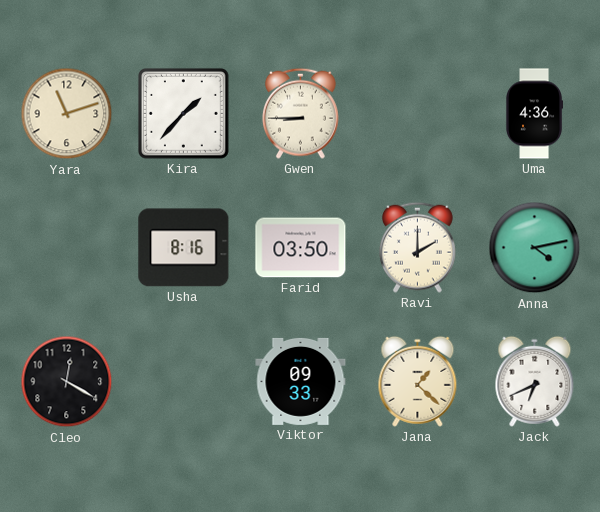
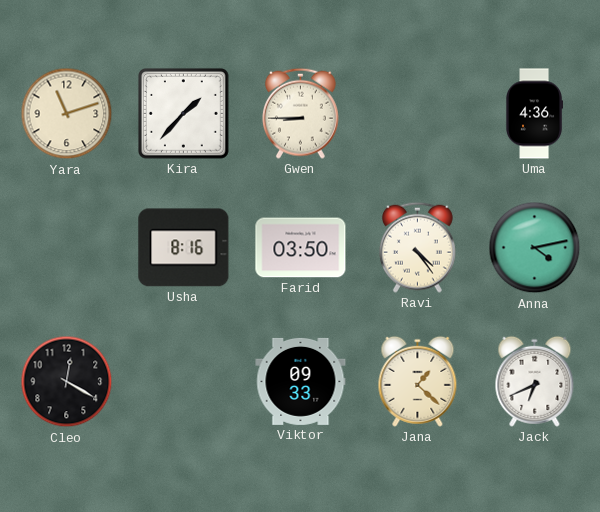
Ravi: 2:00 -> 4:24
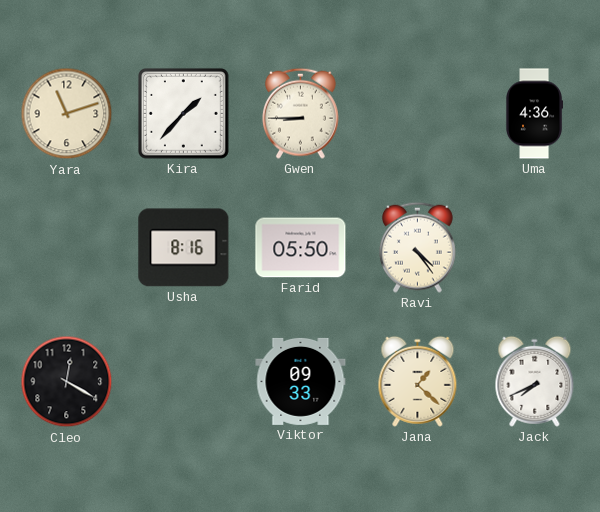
Farid: 03:50 -> 05:50
Anna: 4:13 -> none
Jack: 6:41 -> 7:41
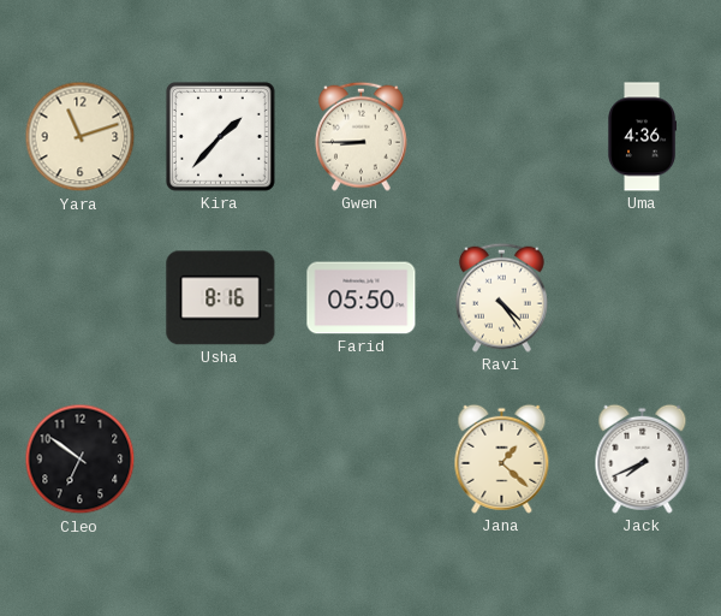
Cleo: 12:20 -> 6:51
Viktor: 09:33 -> none
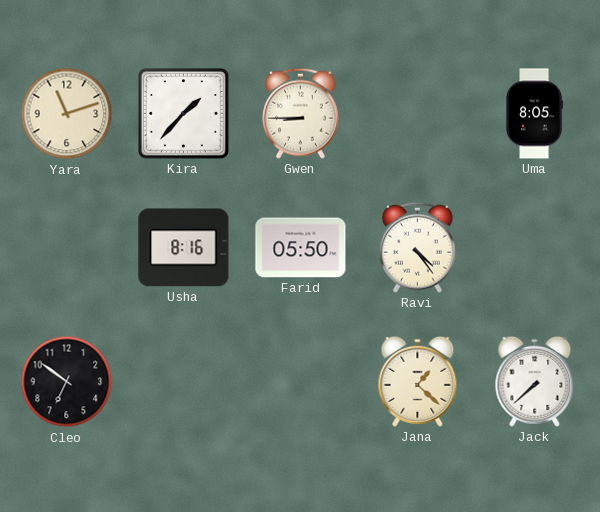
Uma: 4:36 -> 8:05
Jack: 7:41 -> 7:38
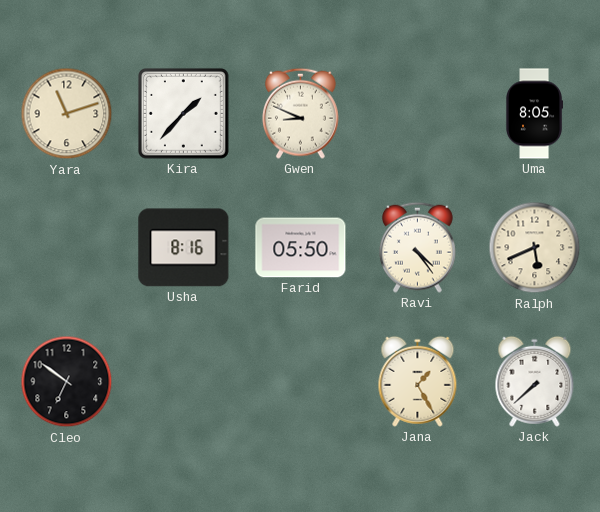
Gwen: 8:45 -> 8:49
Ralph: none -> 5:41
Jana: 1:22 -> 1:25
